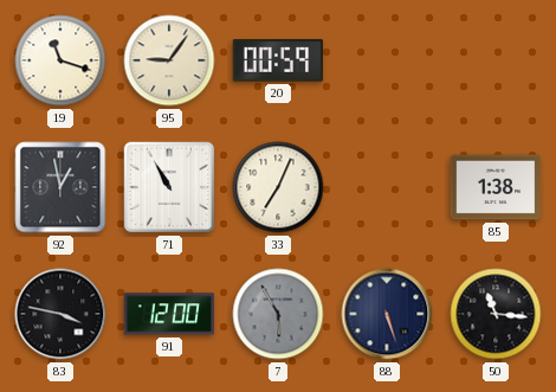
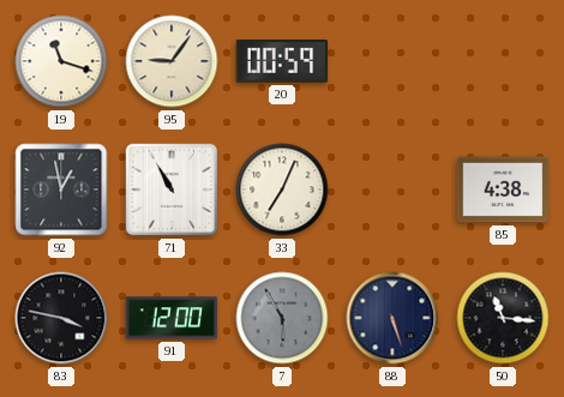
85: 1:38 -> 4:38
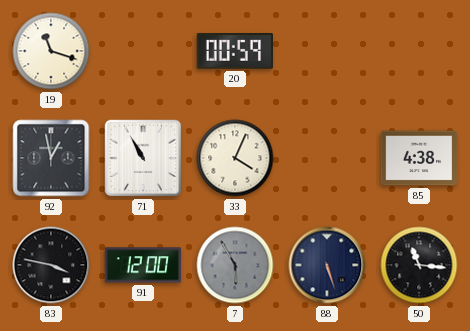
95: 9:06 -> none
33: 7:04 -> 4:04
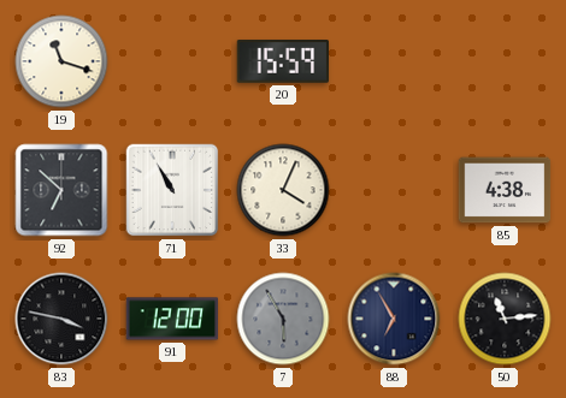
20: 00:59 -> 15:59
92: 12:58 -> 6:52
88: 5:27 -> 6:55
50: 11:16 -> 11:14
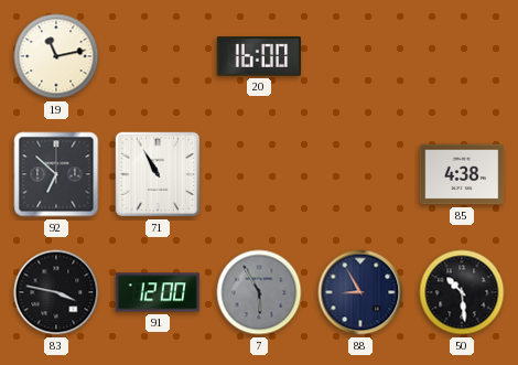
19: 11:18 -> 11:13
20: 15:59 -> 16:00
33: 4:04 -> none
88: 6:55 -> 8:55
50: 11:14 -> 10:29
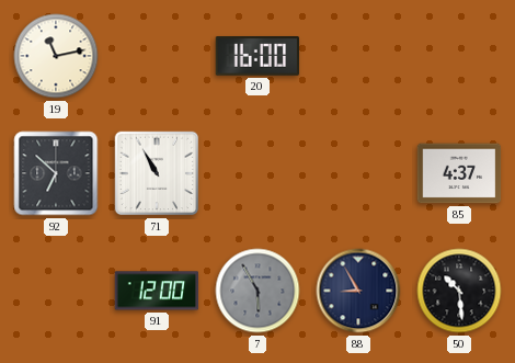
85: 4:38 -> 4:37
83: 3:47 -> none
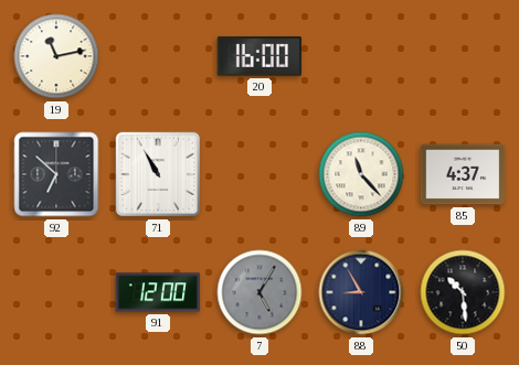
89: none -> 11:23
7: 5:55 -> 5:05
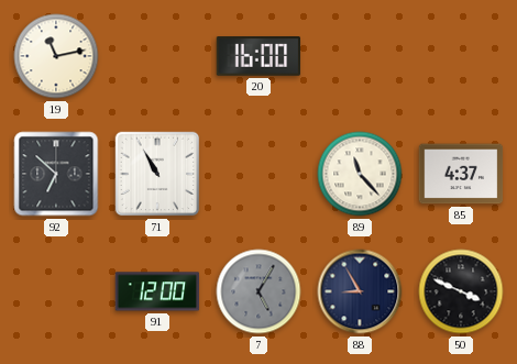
50: 10:29 -> 3:49
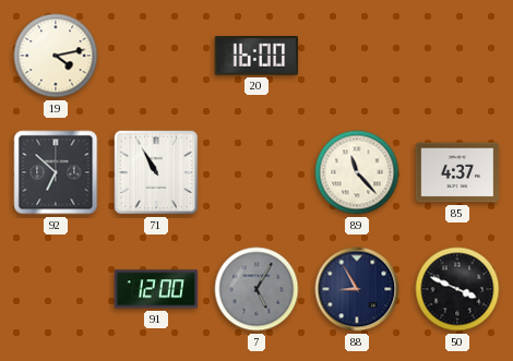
19: 11:13 -> 4:13
